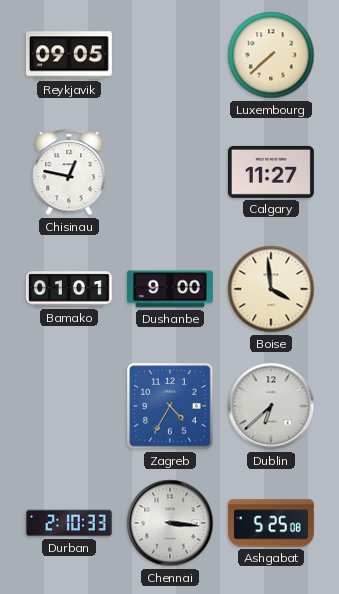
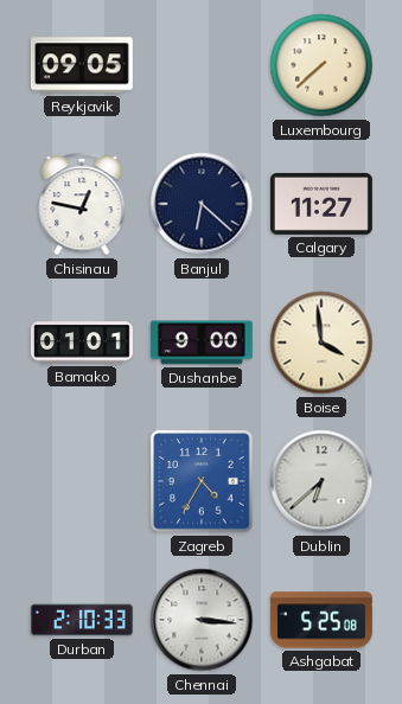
Banjul: none -> 6:22
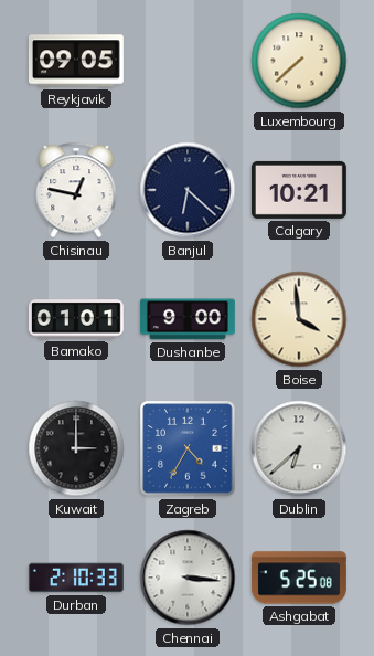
Calgary: 11:27 -> 10:21
Kuwait: none -> 3:00
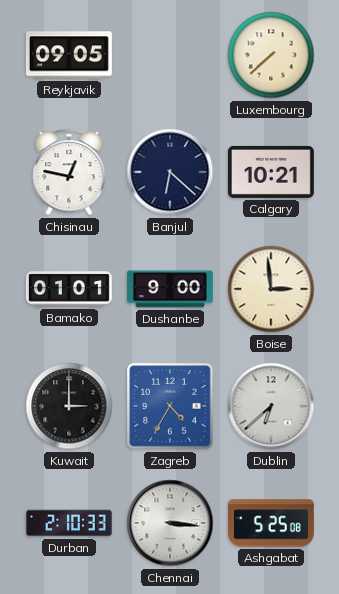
Boise: 3:59 -> 2:59
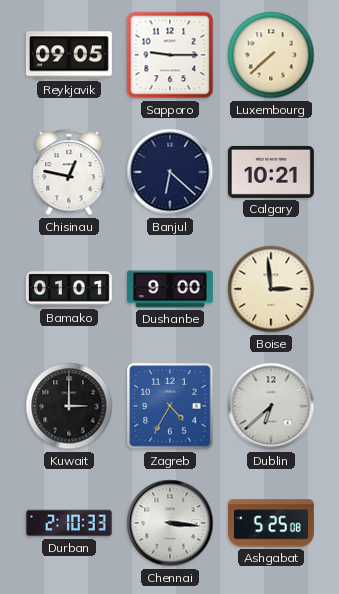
Sapporo: none -> 9:15
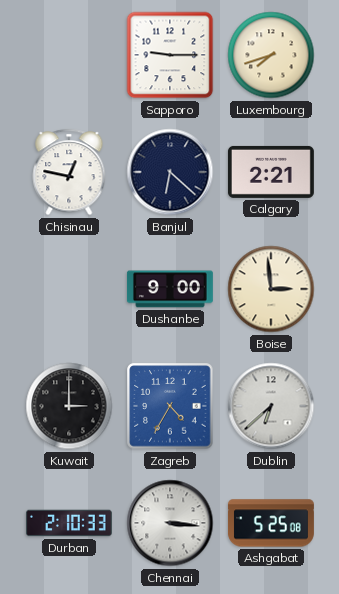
Reykjavik: 09:05 -> none
Luxembourg: 7:38 -> 7:42
Calgary: 10:21 -> 2:21
Bamako: 01:01 -> none
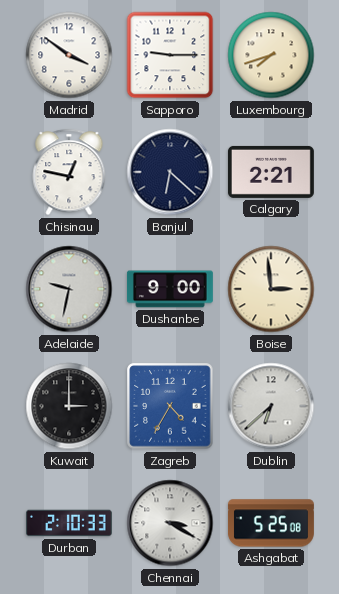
Madrid: none -> 3:51
Adelaide: none -> 9:32
Chennai: 3:16 -> 3:20
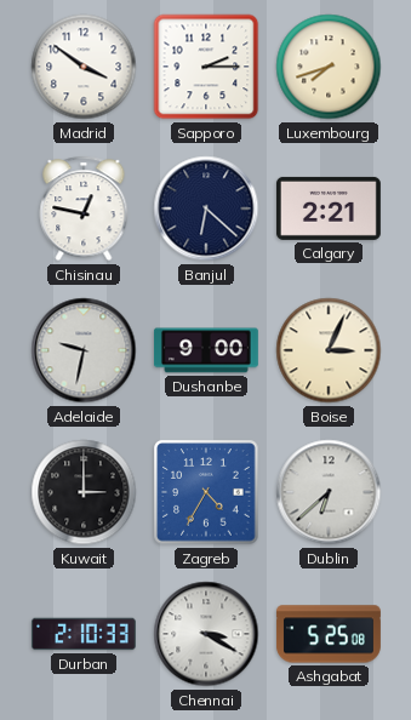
Sapporo: 9:15 -> 2:15
Boise: 2:59 -> 3:04
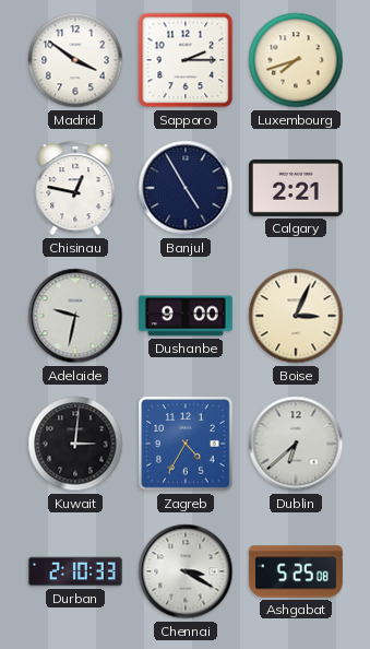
Banjul: 6:22 -> 4:55
Kuwait: 3:00 -> 3:01
